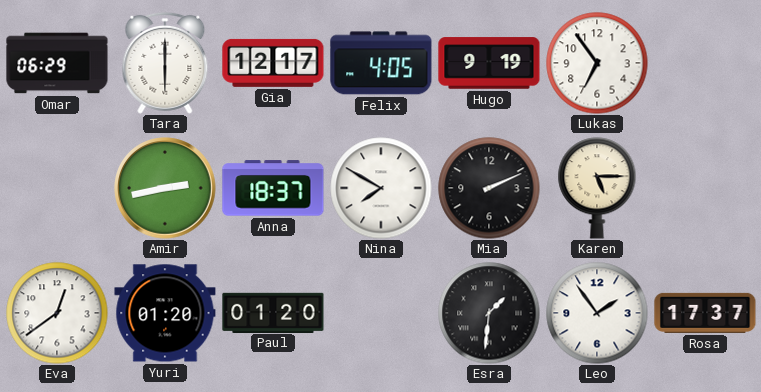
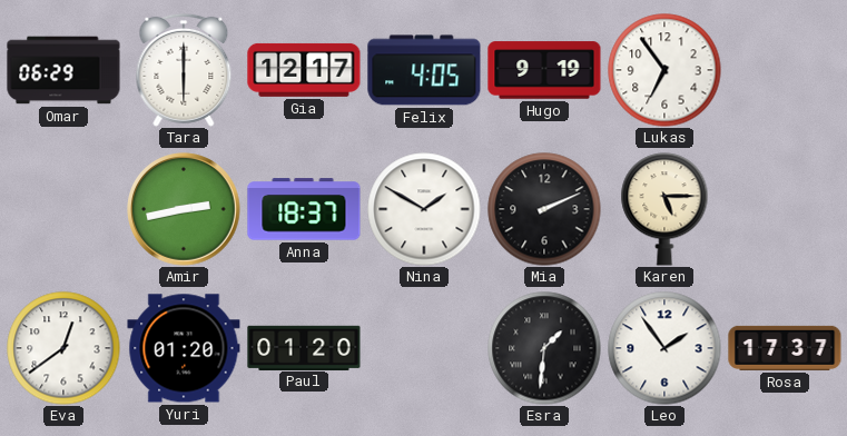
Nina: 7:50 -> 1:50
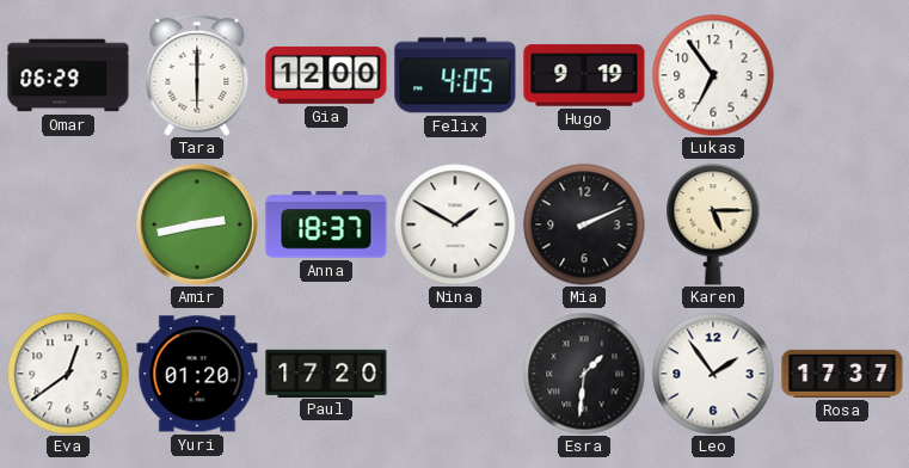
Gia: 12:17 -> 12:00
Paul: 01:20 -> 17:20
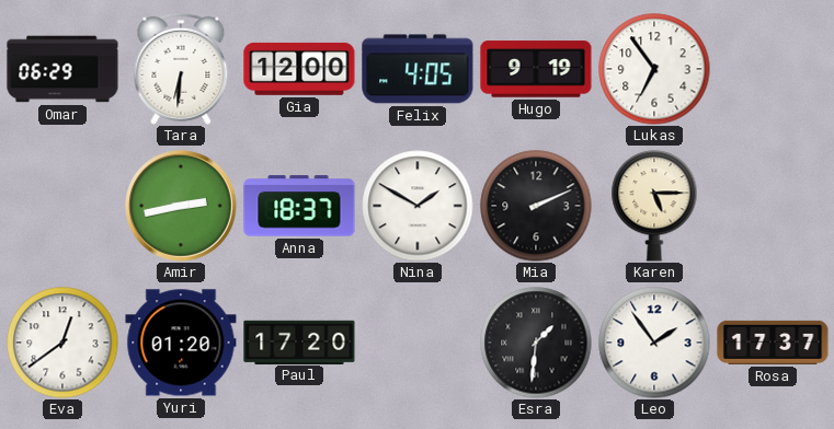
Tara: 6:00 -> 6:31
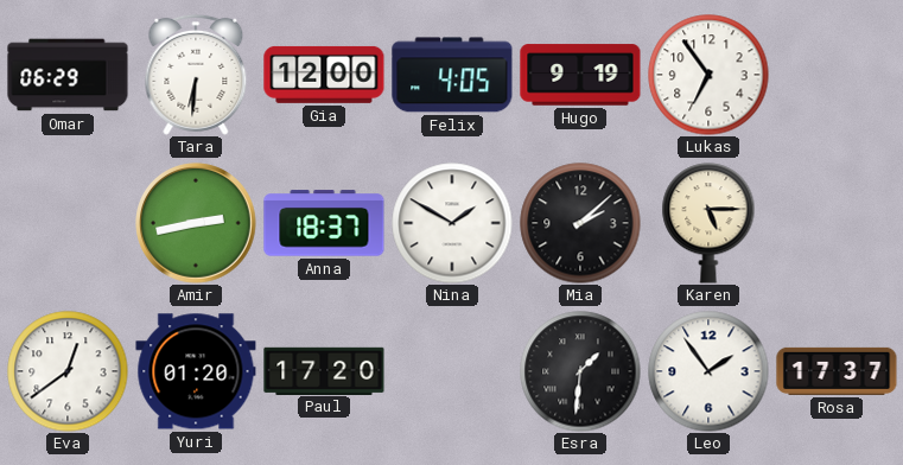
Mia: 2:11 -> 2:08
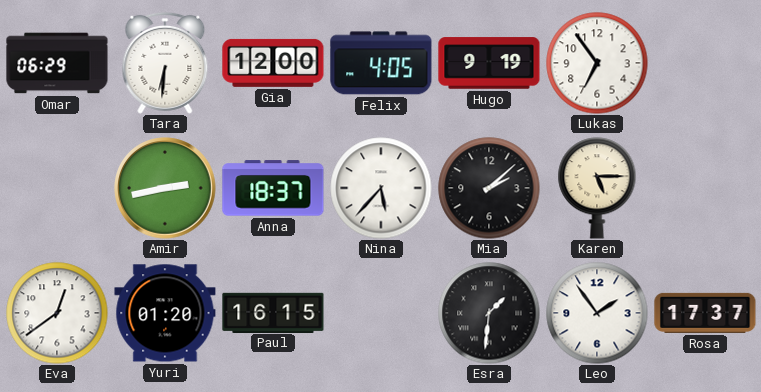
Nina: 1:50 -> 5:37
Paul: 17:20 -> 16:15
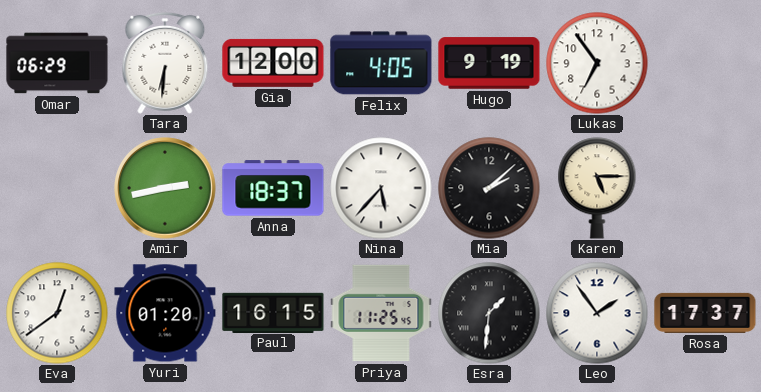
Priya: none -> 11:25
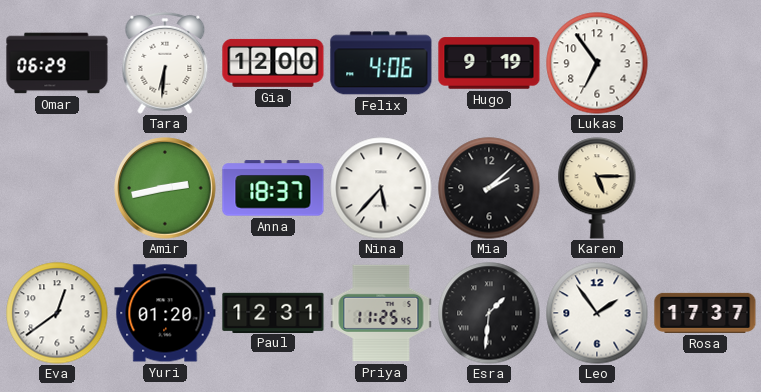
Felix: 4:05 -> 4:06
Paul: 16:15 -> 12:31
